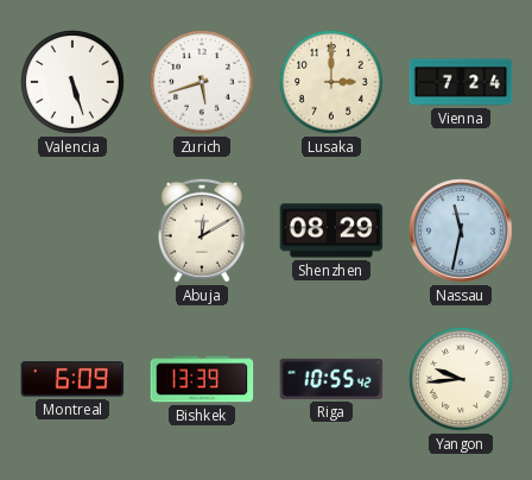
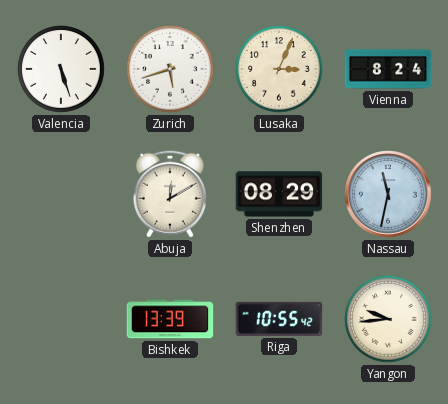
Lusaka: 3:00 -> 3:04
Vienna: 7:24 -> 8:24
Montreal: 6:09 -> none
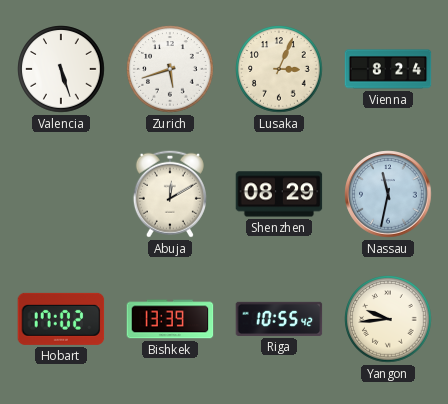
Hobart: none -> 17:02
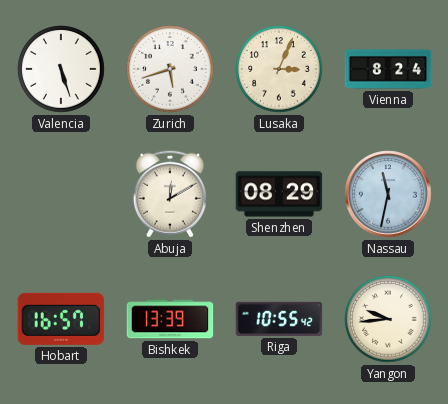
Hobart: 17:02 -> 16:57
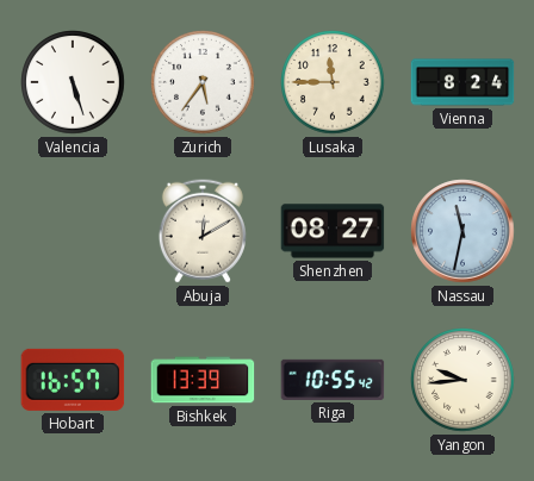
Zurich: 5:42 -> 5:36
Lusaka: 3:04 -> 11:45
Shenzhen: 08:29 -> 08:27
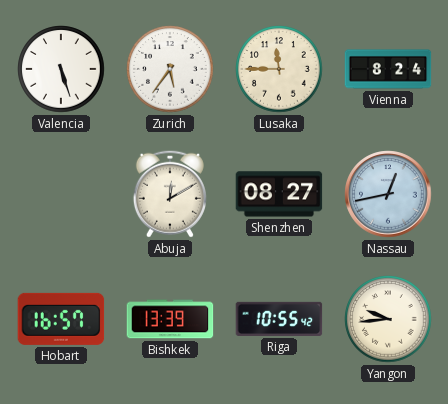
Nassau: 11:32 -> 12:43
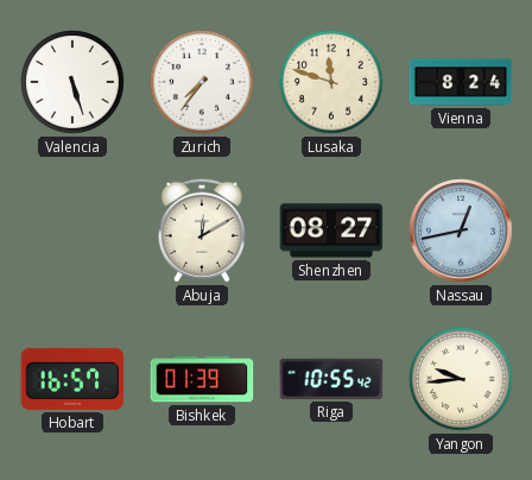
Zurich: 5:36 -> 7:36
Lusaka: 11:45 -> 11:48
Bishkek: 13:39 -> 01:39
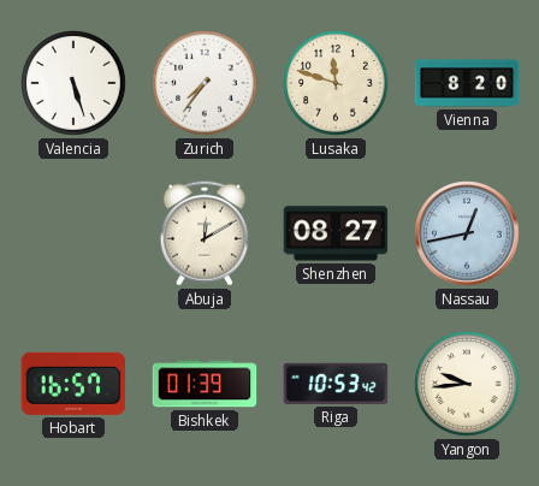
Vienna: 8:24 -> 8:20
Riga: 10:55 -> 10:53
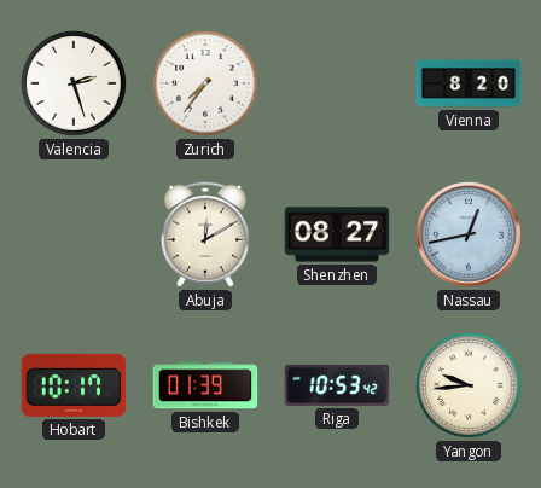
Valencia: 5:27 -> 2:27
Lusaka: 11:48 -> none
Hobart: 16:57 -> 10:17
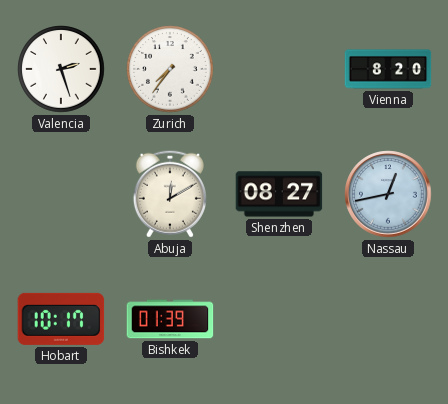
Riga: 10:53 -> none
Yangon: 9:44 -> none
